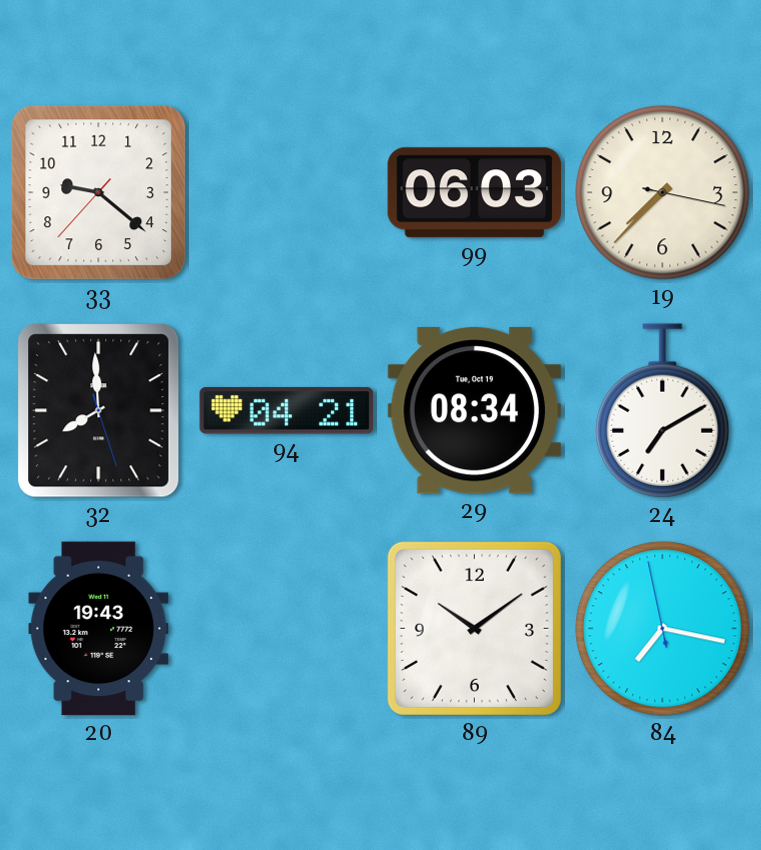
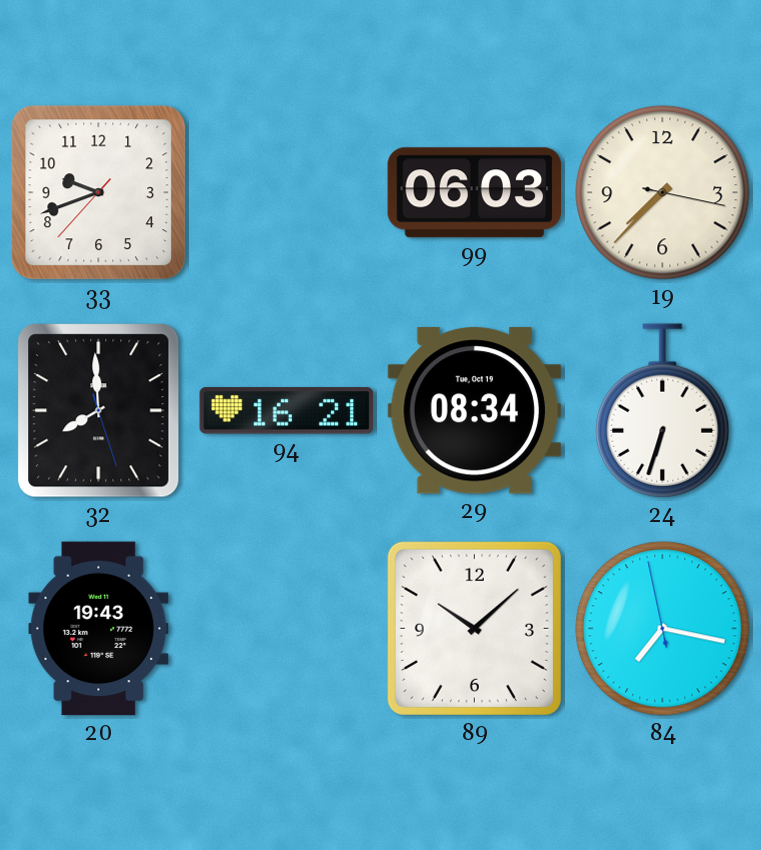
33: 9:21 -> 9:41
94: 04:21 -> 16:21
24: 7:10 -> 6:33
89: 10:09 -> 10:08
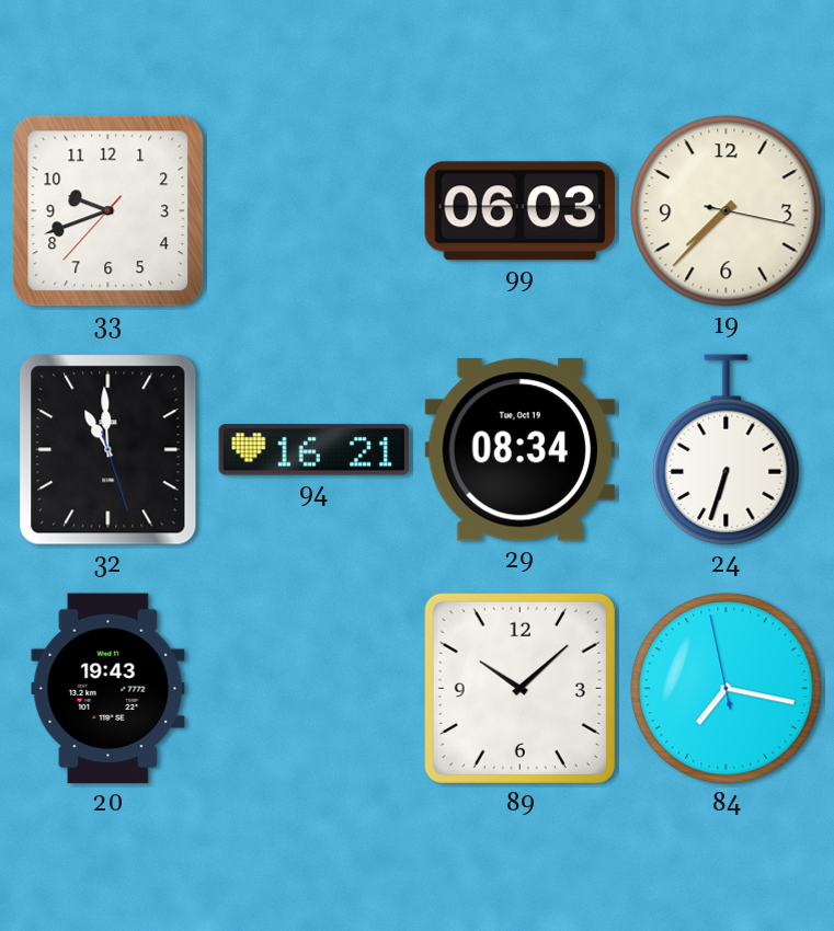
32: 7:59 -> 10:59
